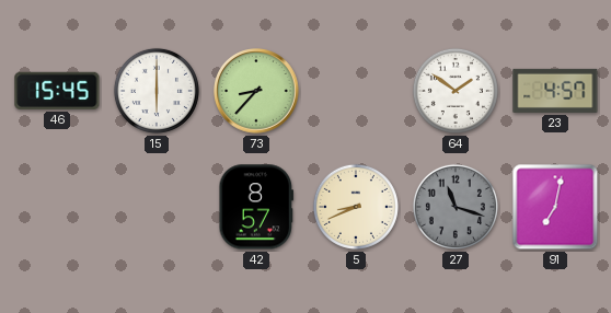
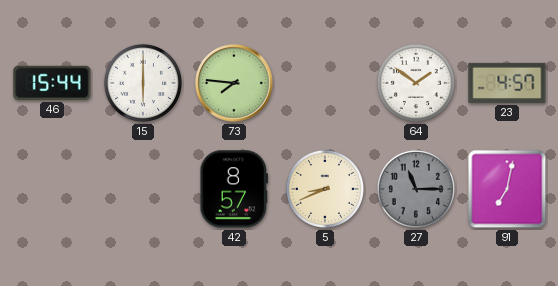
46: 15:45 -> 15:44
73: 8:37 -> 7:46
27: 11:18 -> 11:15
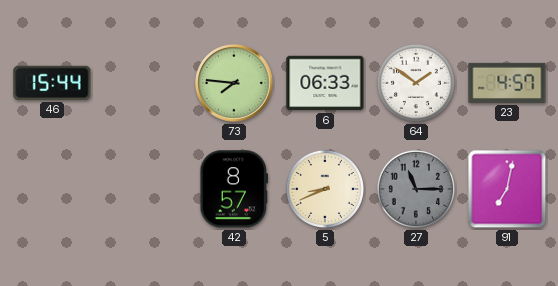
15: 6:00 -> none
6: none -> 06:33
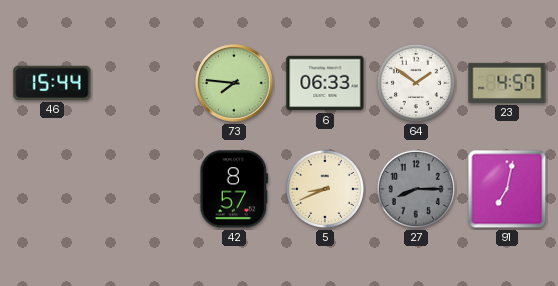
27: 11:15 -> 8:15
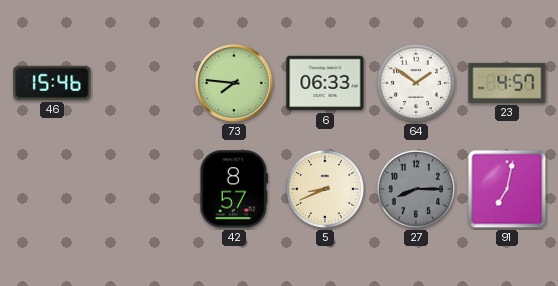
46: 15:44 -> 15:46
